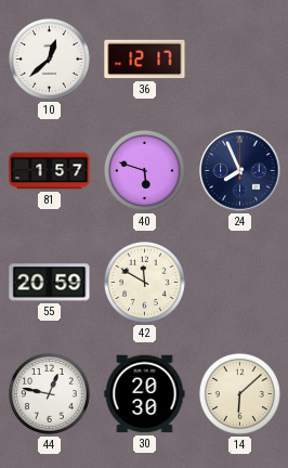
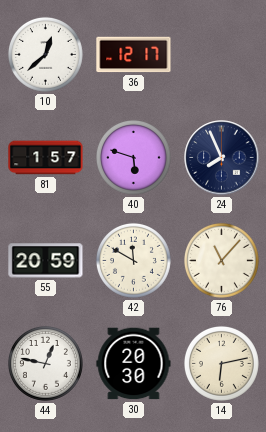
76: none -> 11:07
14: 6:08 -> 6:13
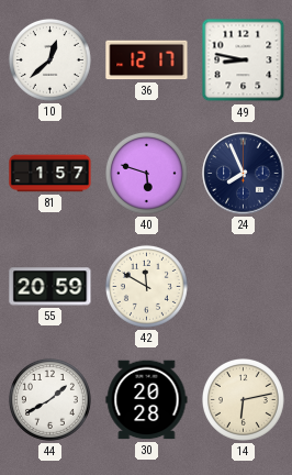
49: none -> 8:47
76: 11:07 -> none
44: 12:47 -> 1:40
30: 20:30 -> 20:28
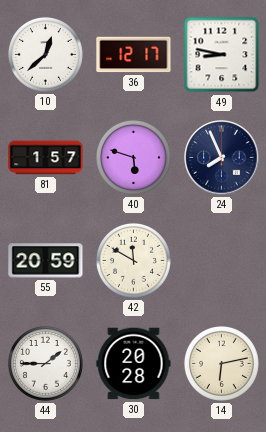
44: 1:40 -> 1:45
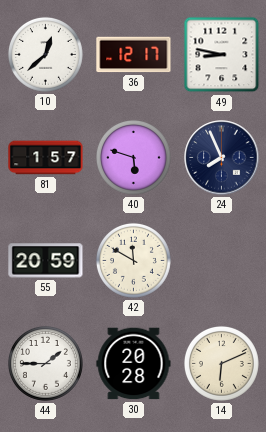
14: 6:13 -> 6:11
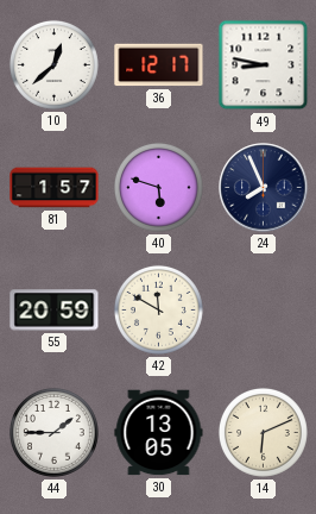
30: 20:28 -> 13:05
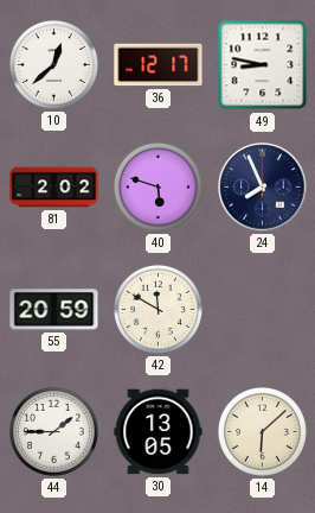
81: 1:57 -> 2:02
14: 6:11 -> 6:08
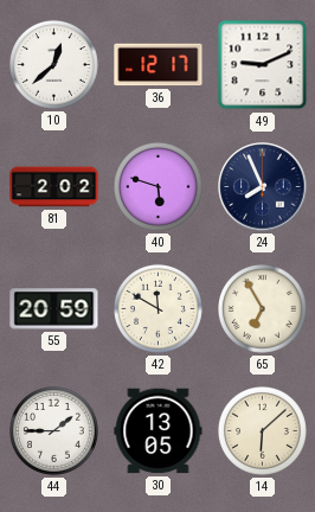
49: 8:47 -> 9:11
65: none -> 6:55
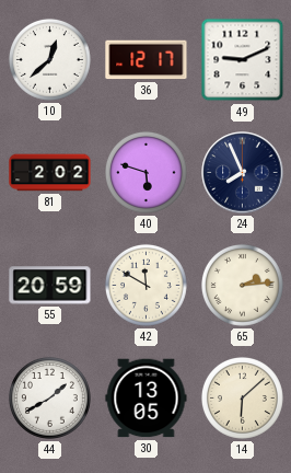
65: 6:55 -> 2:14
44: 1:45 -> 1:40
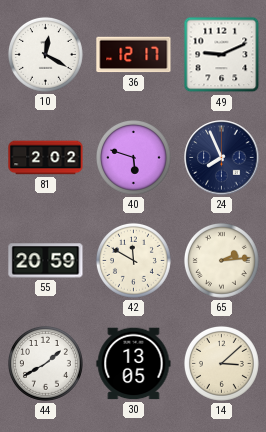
10: 12:38 -> 12:20
14: 6:08 -> 3:08
